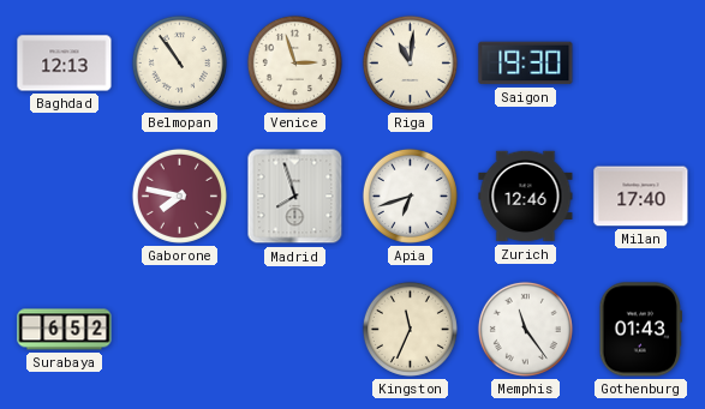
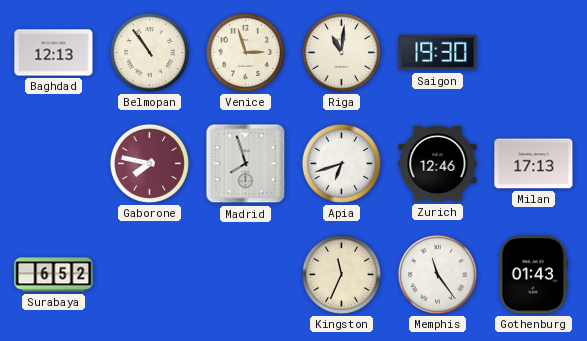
Milan: 17:40 -> 17:13
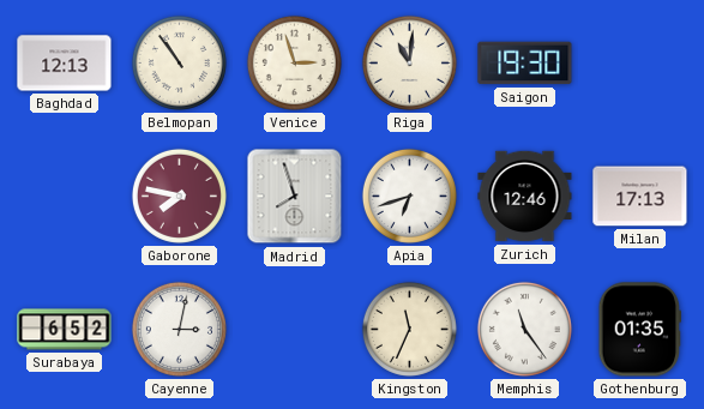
Cayenne: none -> 3:02
Gothenburg: 01:43 -> 01:35
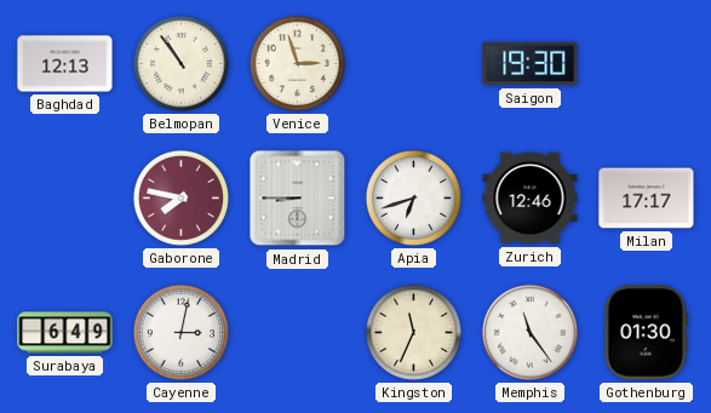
Riga: 11:01 -> none
Madrid: 7:57 -> 8:45
Milan: 17:13 -> 17:17
Surabaya: 6:52 -> 6:49
Gothenburg: 01:35 -> 01:30
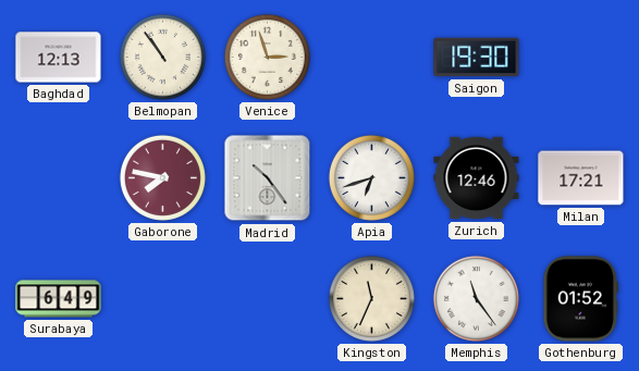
Madrid: 8:45 -> 10:24
Milan: 17:17 -> 17:21
Cayenne: 3:02 -> none
Gothenburg: 01:30 -> 01:52
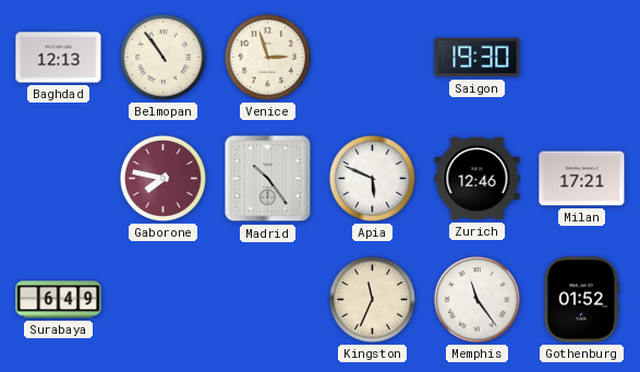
Apia: 6:42 -> 5:49
